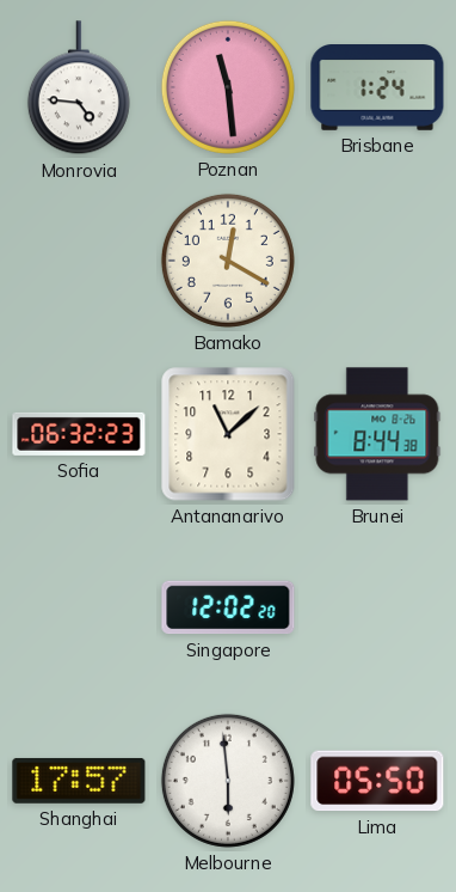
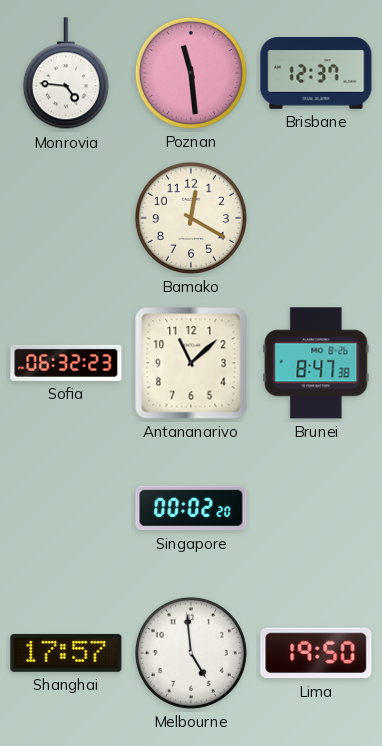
Brisbane: 1:24 -> 12:37
Brunei: 8:44 -> 8:47
Singapore: 12:02 -> 00:02
Melbourne: 5:59 -> 4:59
Lima: 05:50 -> 19:50
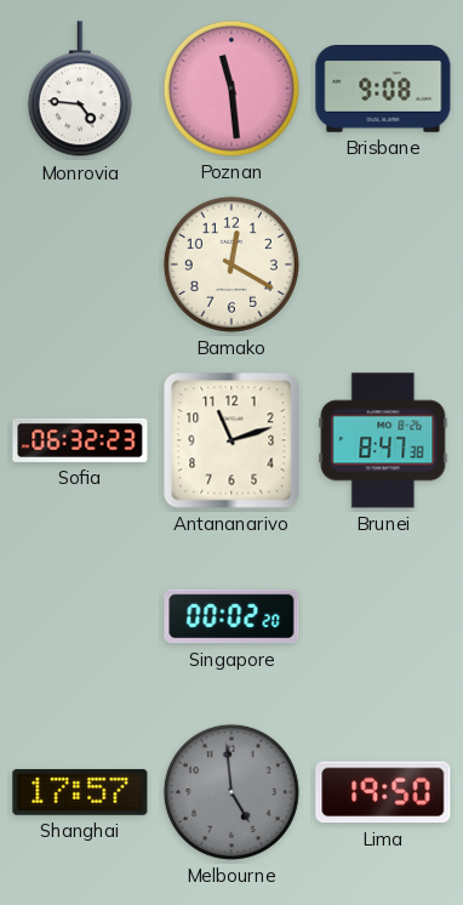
Brisbane: 12:37 -> 9:08
Antananarivo: 11:08 -> 11:12
Melbourne dial: white -> grey
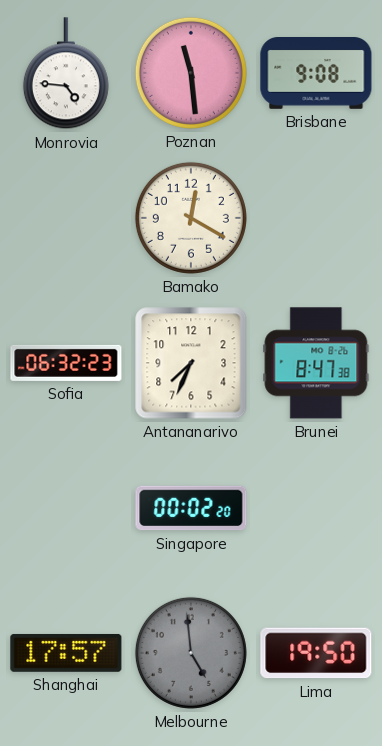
Antananarivo: 11:12 -> 7:34
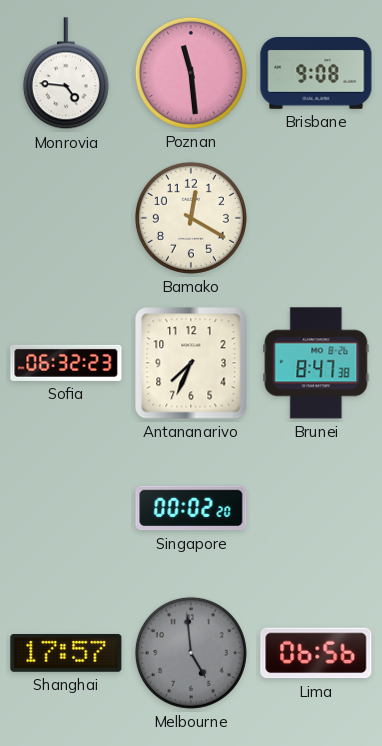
Lima: 19:50 -> 06:56
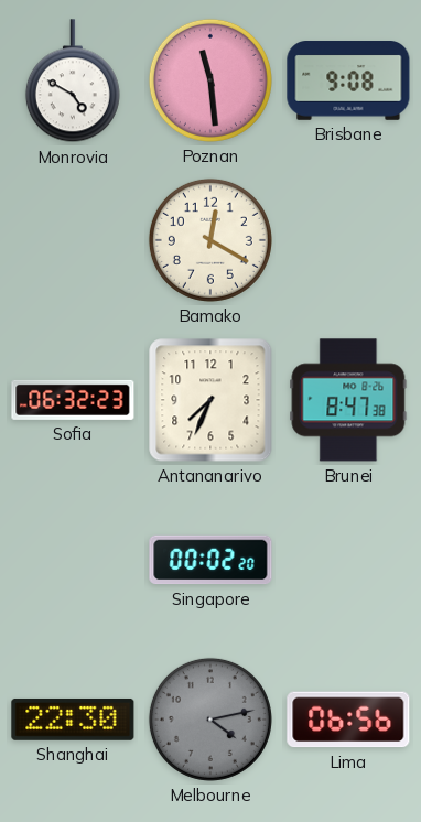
Monrovia: 4:46 -> 4:50
Shanghai: 17:57 -> 22:30
Melbourne: 4:59 -> 4:13
